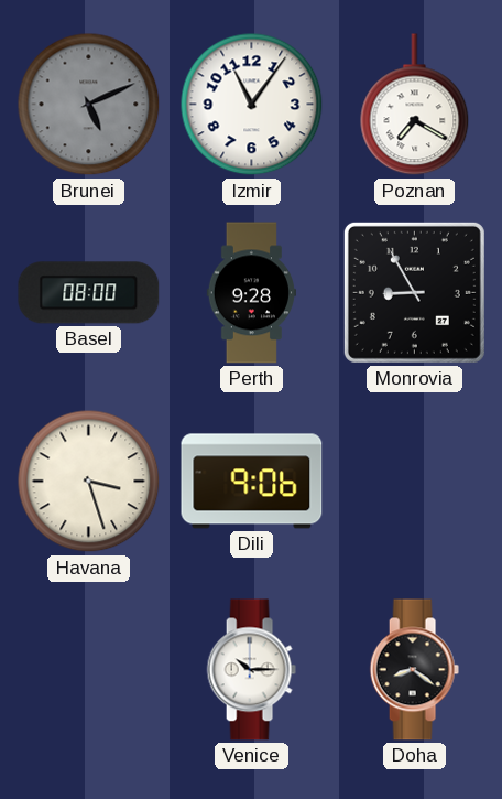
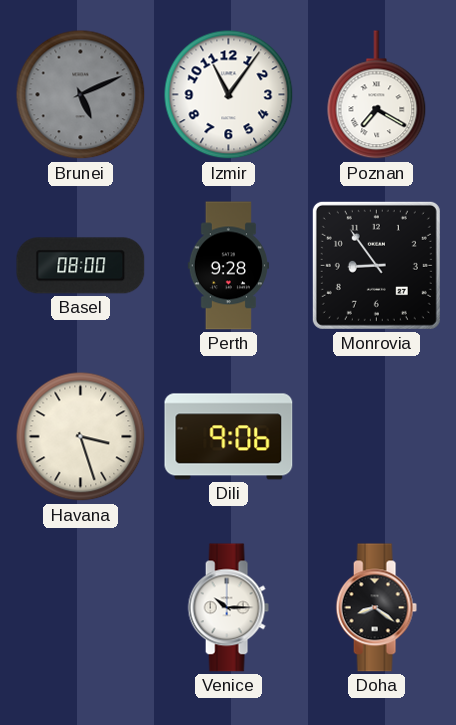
Monrovia: 8:55 -> 8:54
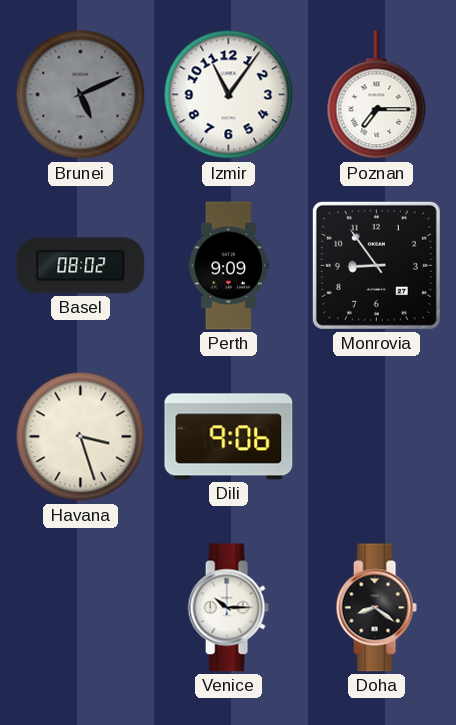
Poznan: 7:20 -> 7:15
Basel: 08:00 -> 08:02
Perth: 9:28 -> 9:09
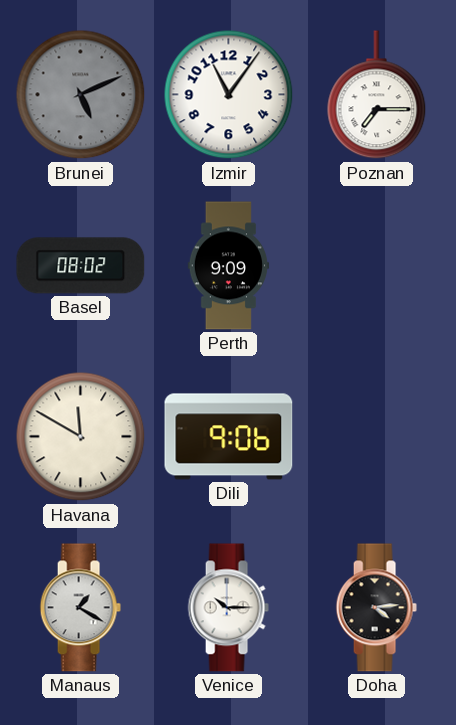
Monrovia: 8:54 -> none
Havana: 3:27 -> 11:50
Manaus: none -> 1:20
Doha: 8:21 -> 4:14
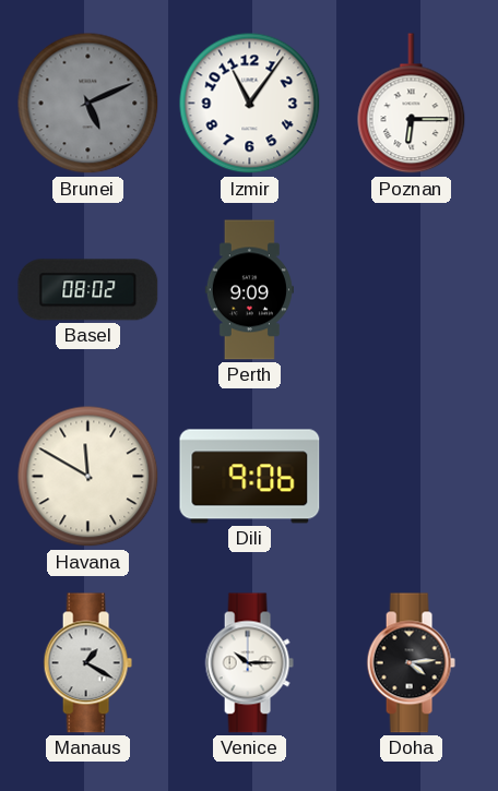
Poznan: 7:15 -> 6:15
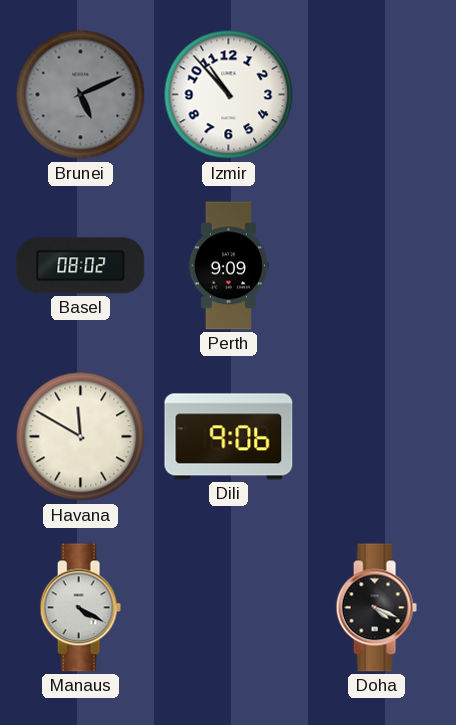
Izmir: 11:06 -> 10:53
Poznan: 6:15 -> none
Manaus: 1:20 -> 4:20
Venice: 10:15 -> none
Doha: 4:14 -> 4:19
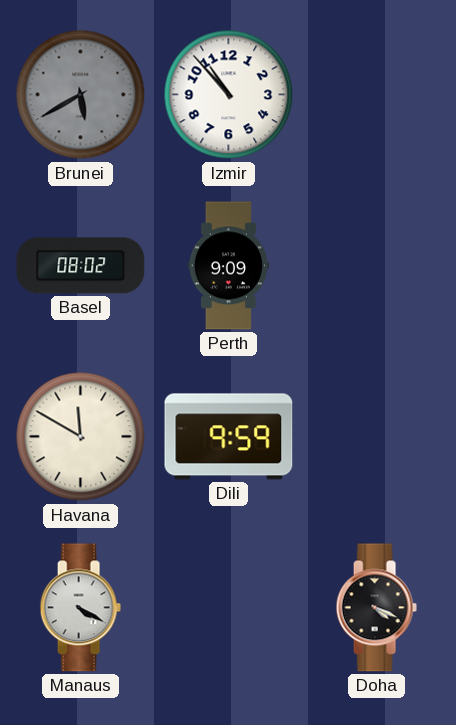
Brunei: 5:11 -> 5:40
Dili: 9:06 -> 9:59
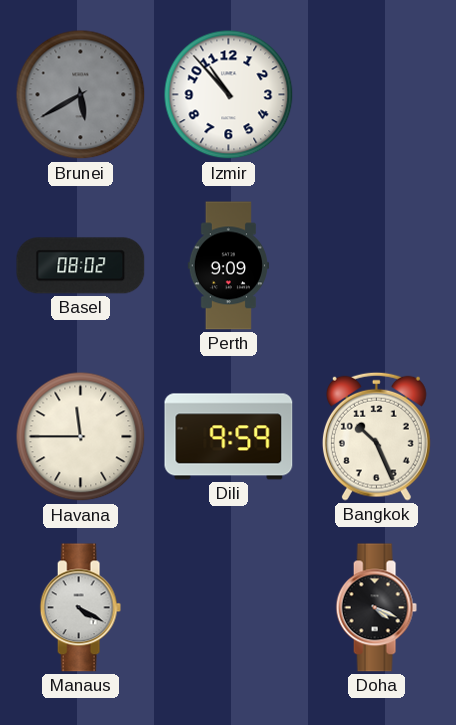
Havana: 11:50 -> 11:45
Bangkok: none -> 10:26
